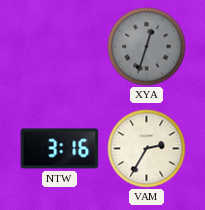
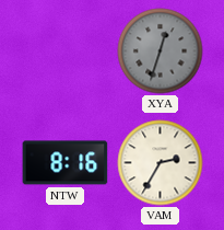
NTW: 3:16 -> 8:16
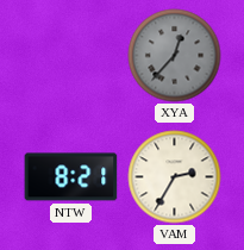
XYA: 12:33 -> 12:37
NTW: 8:16 -> 8:21
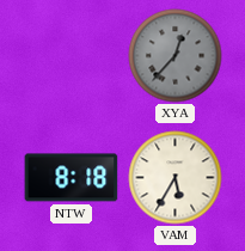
NTW: 8:21 -> 8:18
VAM: 2:35 -> 5:35
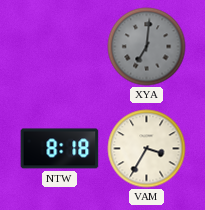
XYA: 12:37 -> 7:01
VAM: 5:35 -> 3:35
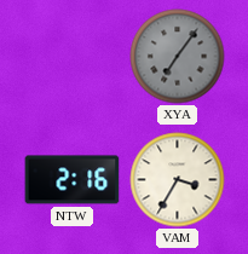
XYA: 7:01 -> 7:06
NTW: 8:18 -> 2:16
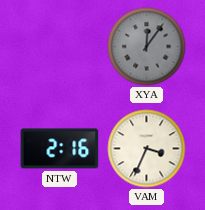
XYA: 7:06 -> 12:06
VAM: 3:35 -> 3:34
